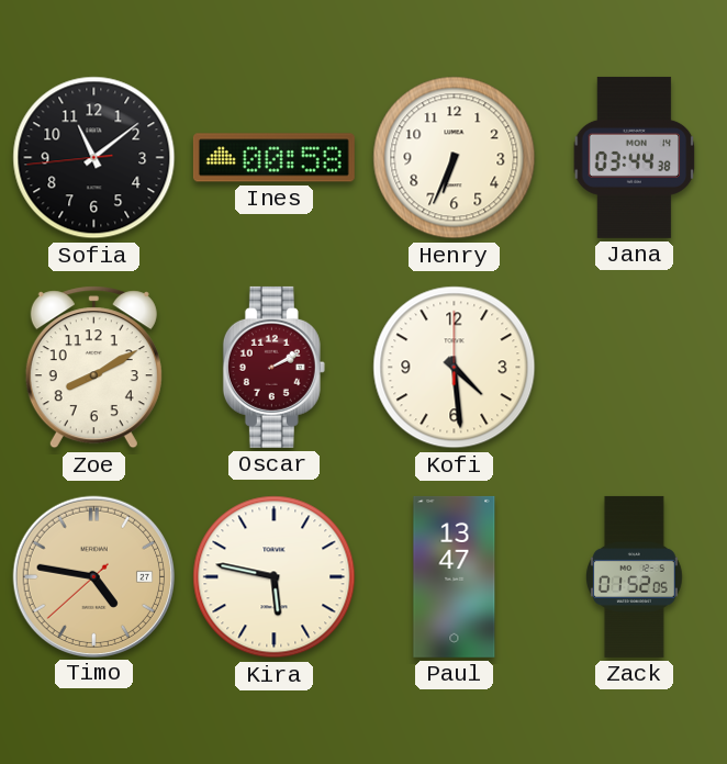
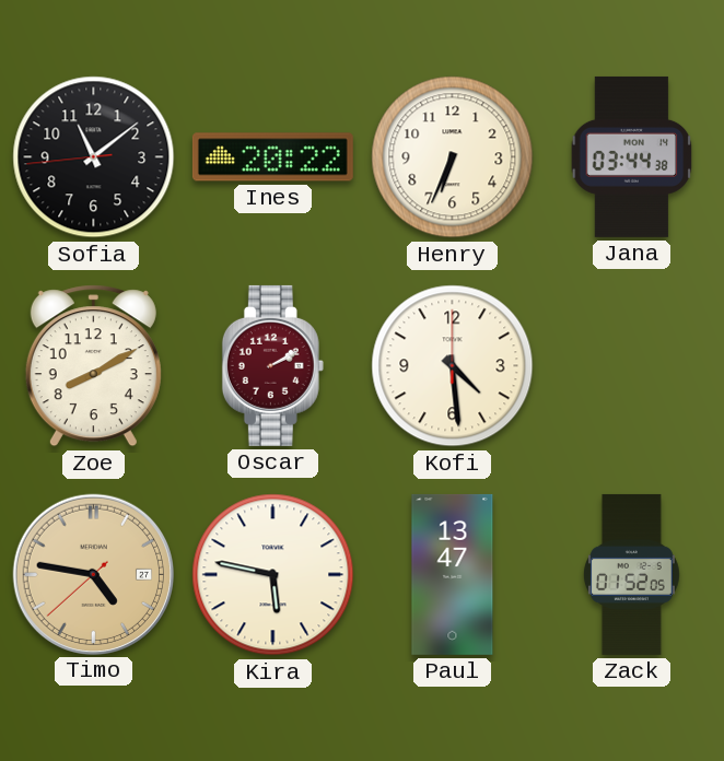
Ines: 00:58 -> 20:22
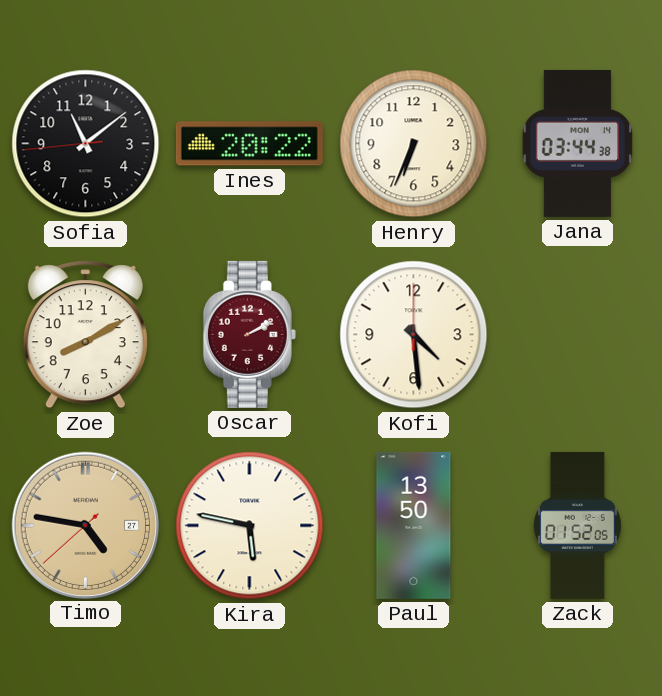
Paul: 13:47 -> 13:50
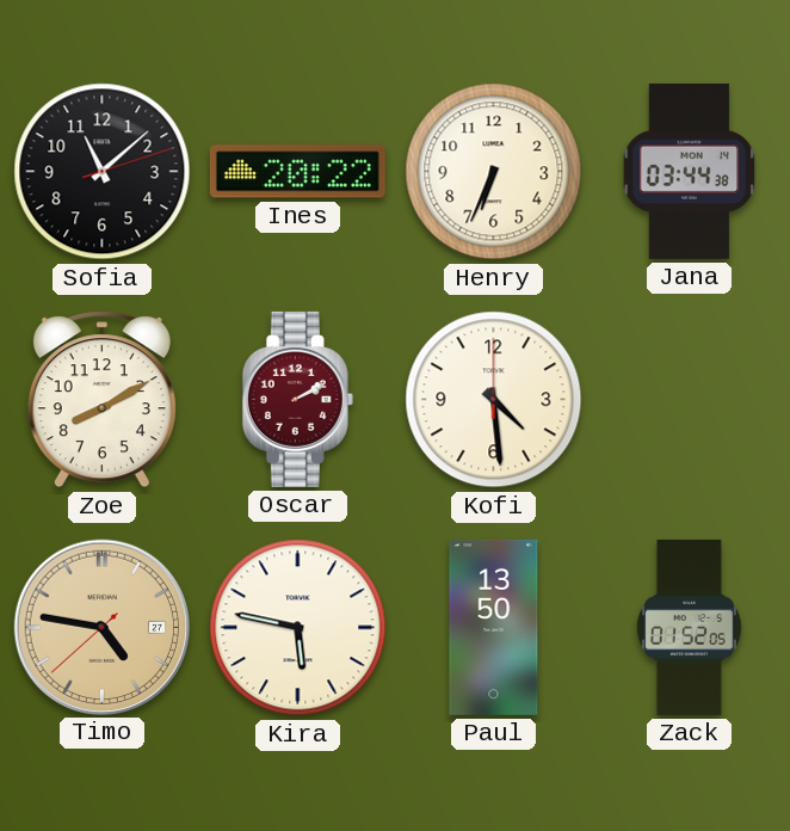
Sofia: 11:08:44 -> 11:08:12
